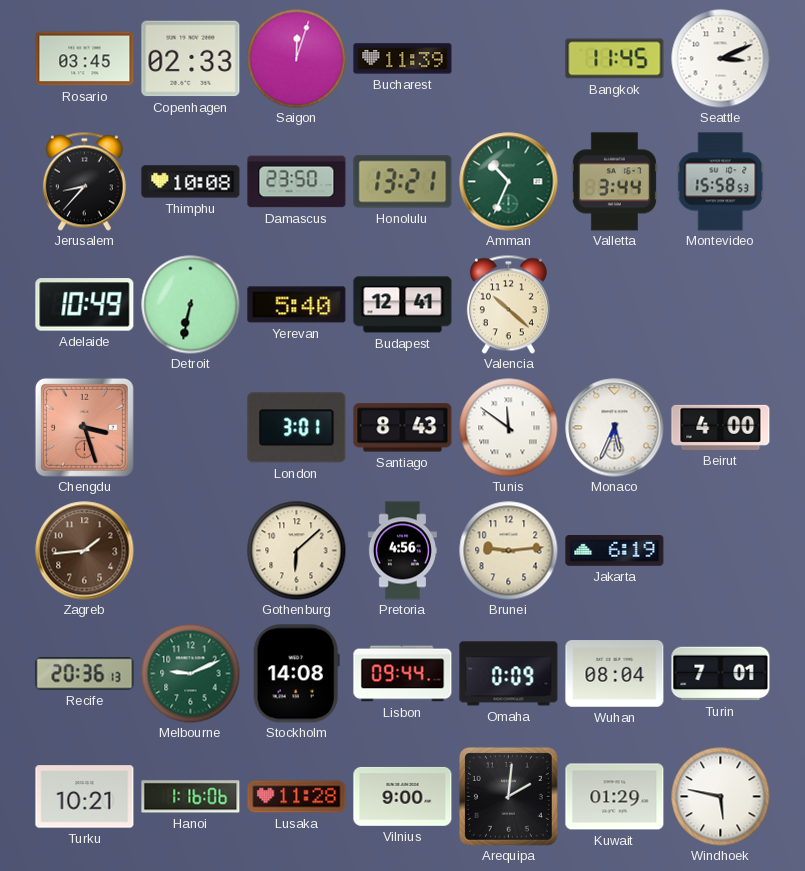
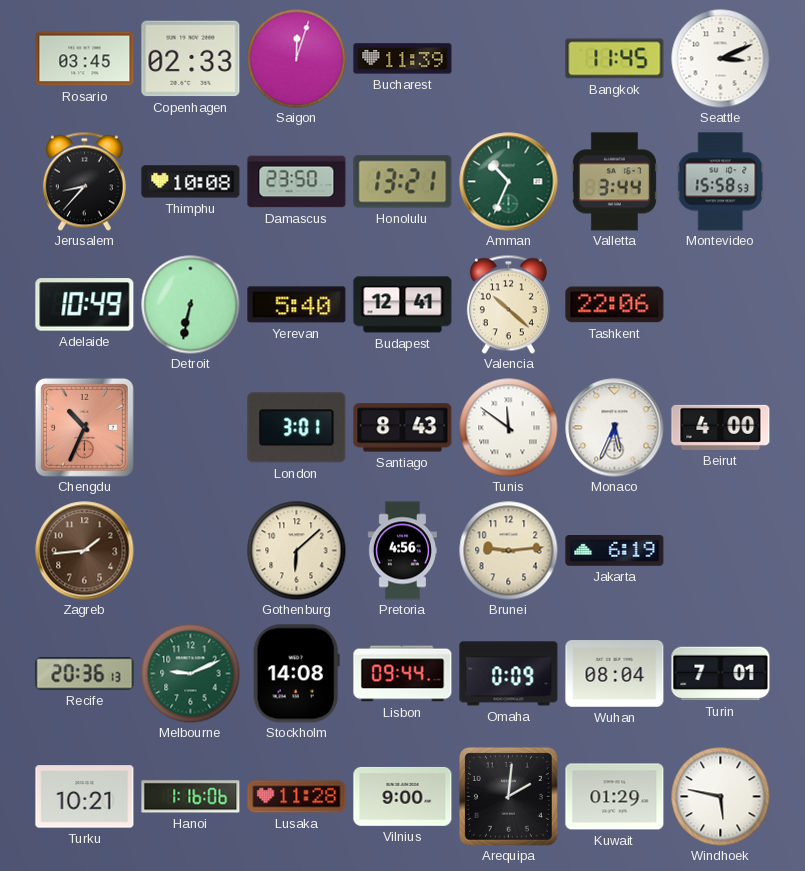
Tashkent: none -> 22:06
Chengdu: 3:27 -> 10:34
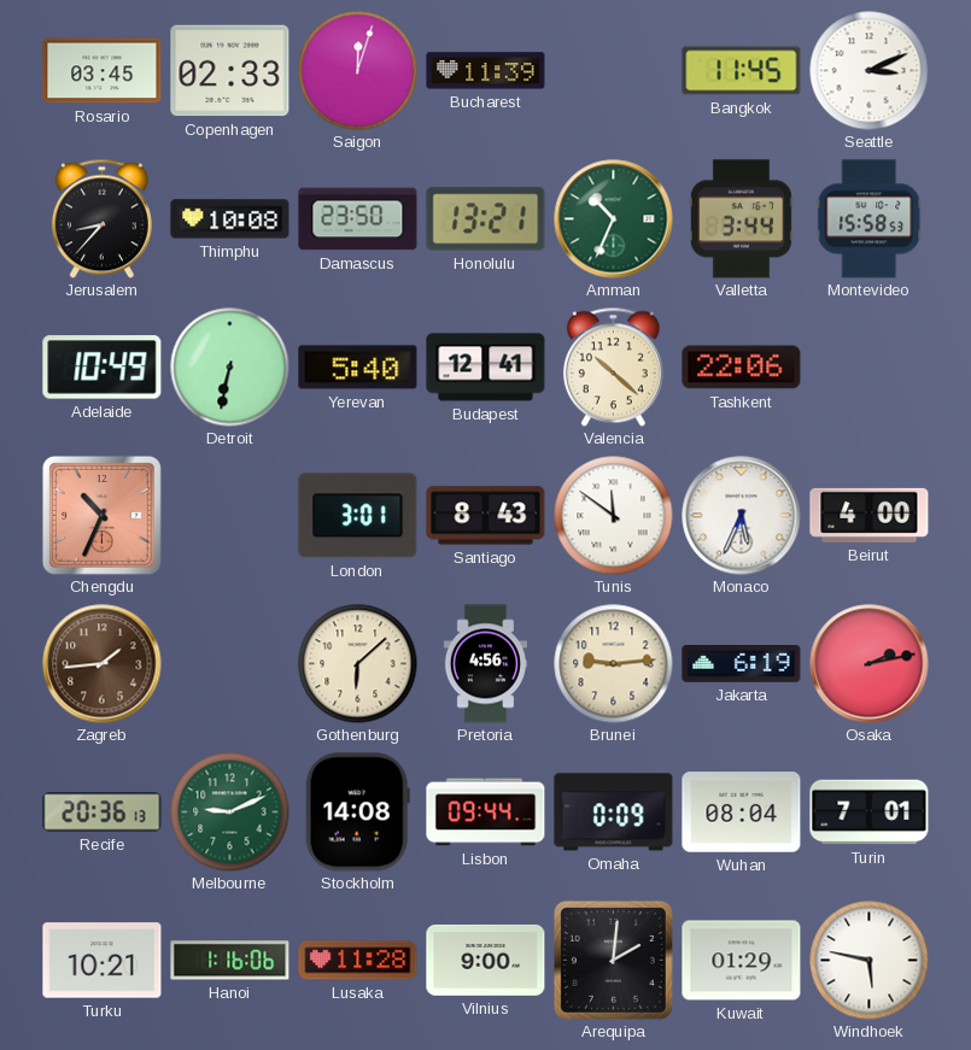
Osaka: none -> 2:13
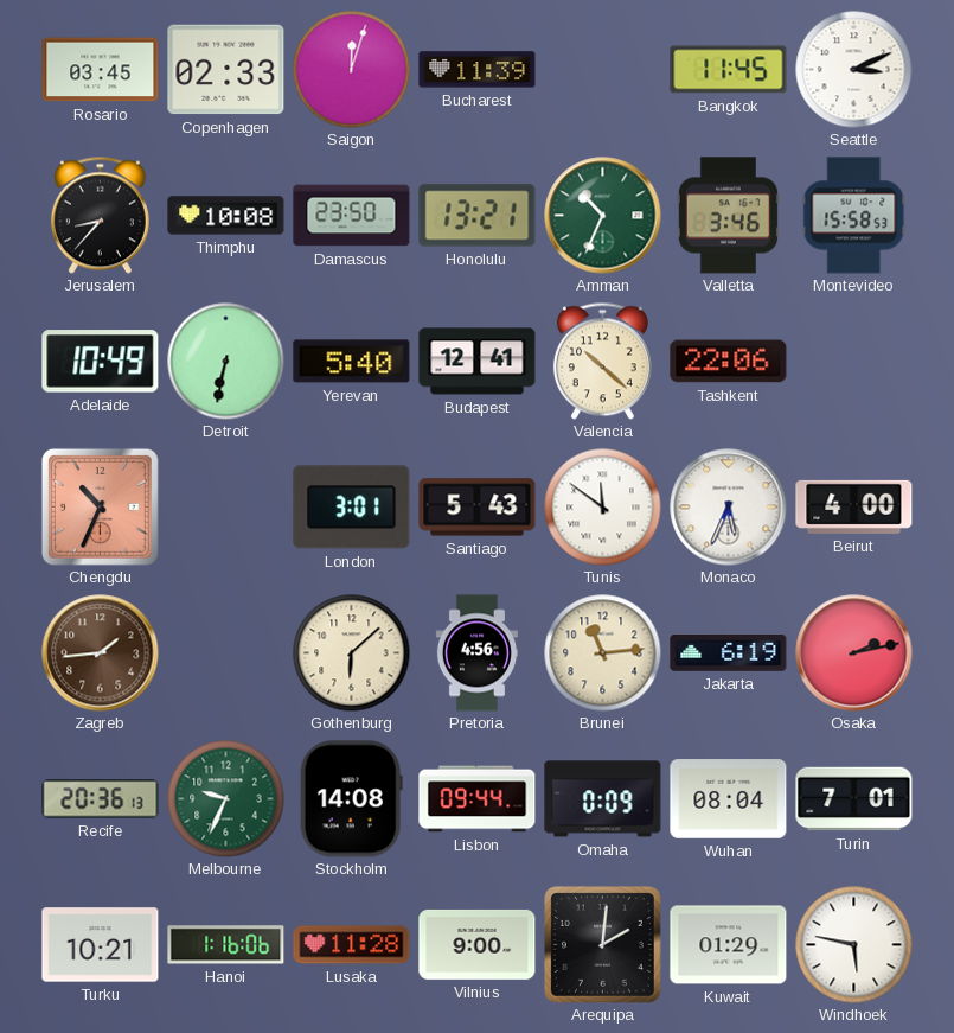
Valletta: 3:44 -> 3:46
Santiago: 8:43 -> 5:43
Brunei: 9:14 -> 11:14
Melbourne: 9:11 -> 9:34
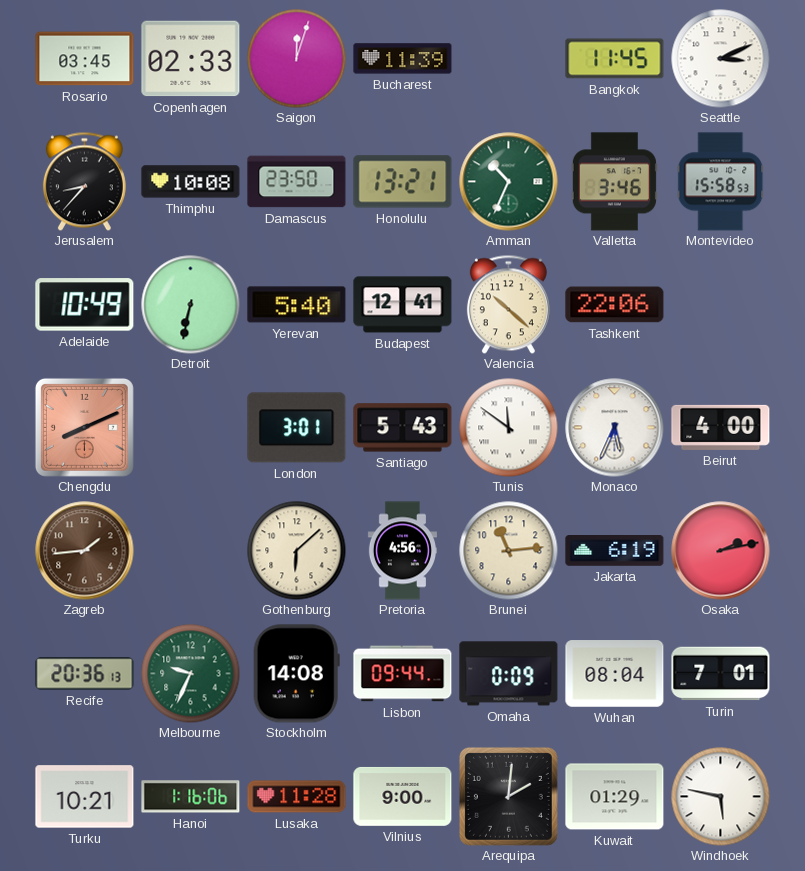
Chengdu: 10:34 -> 8:11
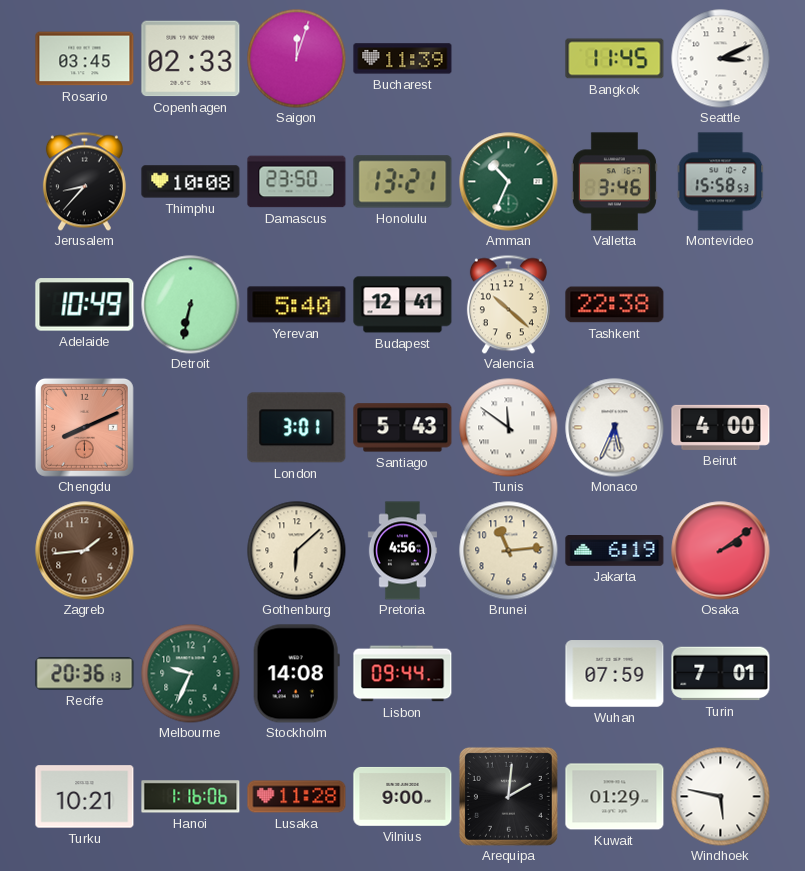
Tashkent: 22:06 -> 22:38
Osaka: 2:13 -> 2:09
Omaha: 0:09 -> none
Wuhan: 08:04 -> 07:59
